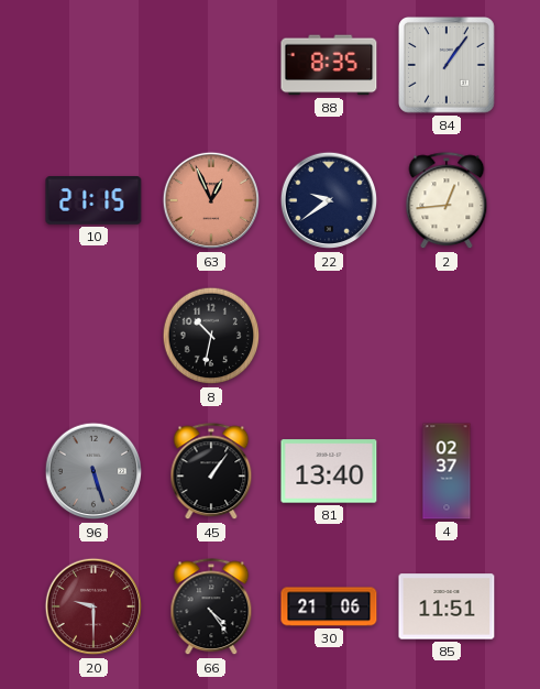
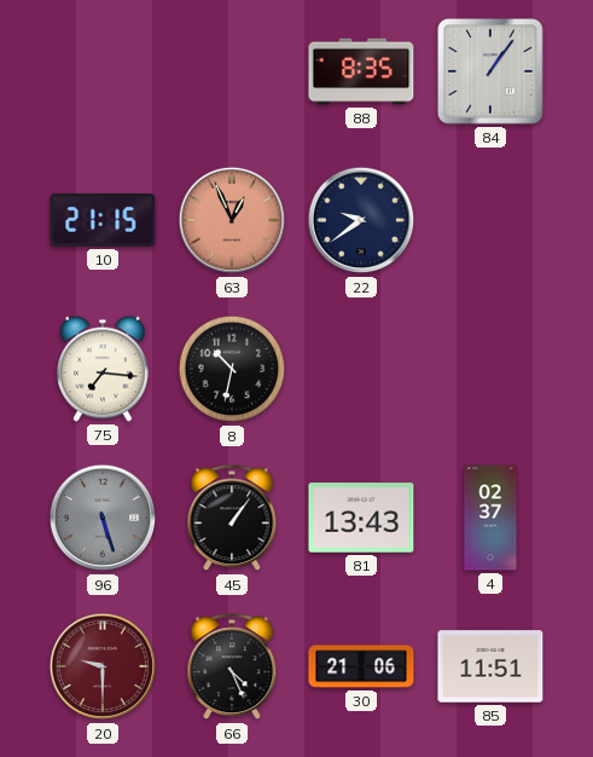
2: 12:44 -> none
75: none -> 7:16
81: 13:40 -> 13:43
66: 4:24 -> 4:26
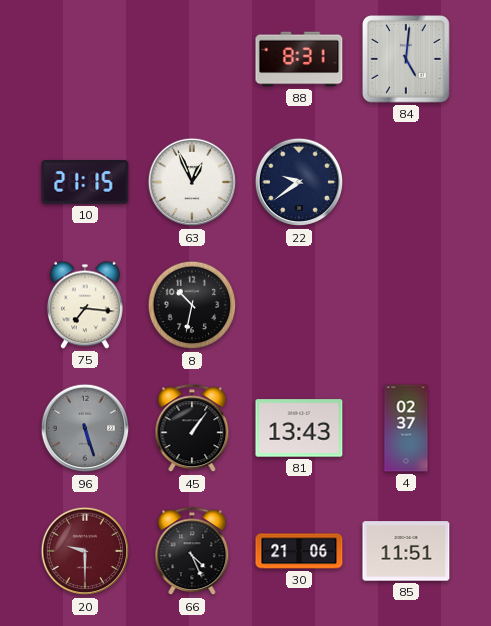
88: 8:35 -> 8:31
84: 1:06 -> 5:01
63 dial: salmon -> white
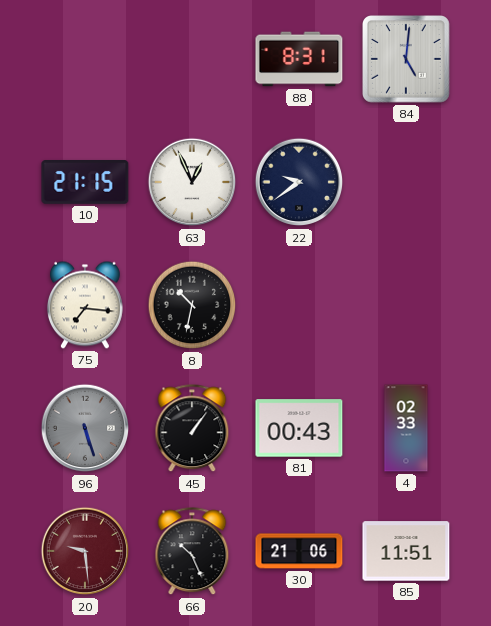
81: 13:43 -> 00:43
4: 02:37 -> 02:33
20: 9:30 -> 9:29
66: 4:26 -> 10:26
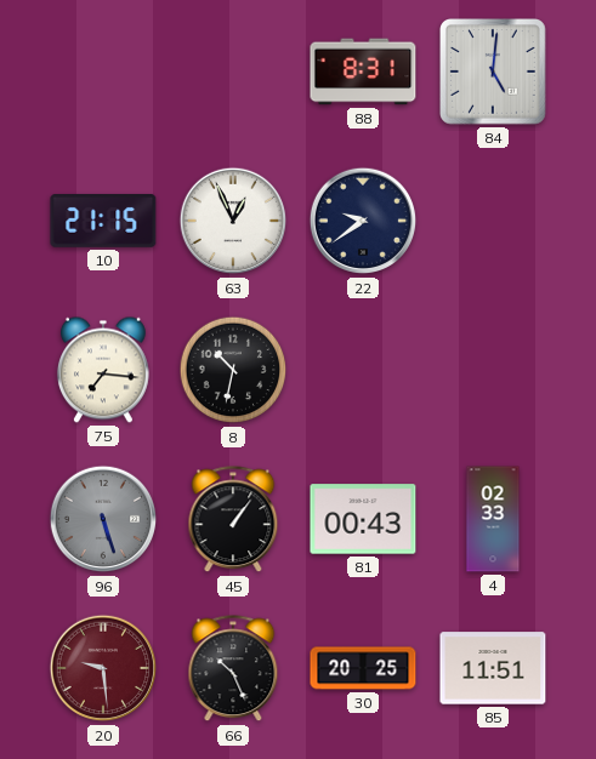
30: 21:06 -> 20:25
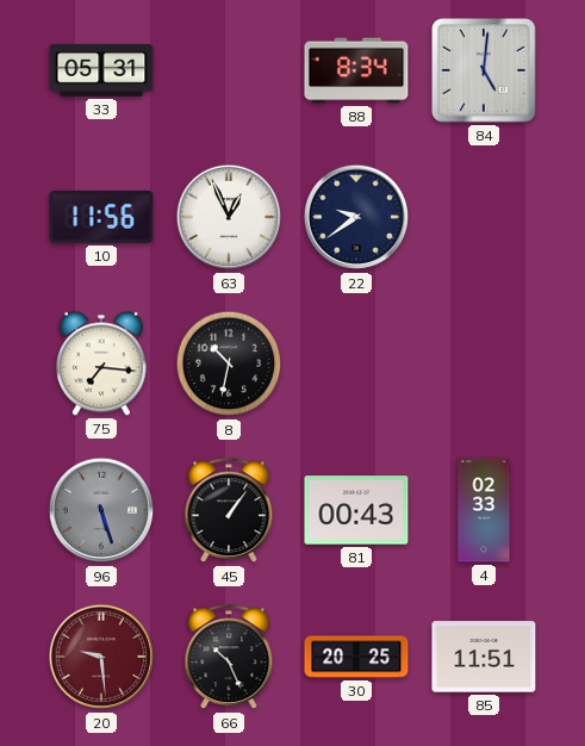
33: none -> 05:31
88: 8:31 -> 8:34
10: 21:15 -> 11:56
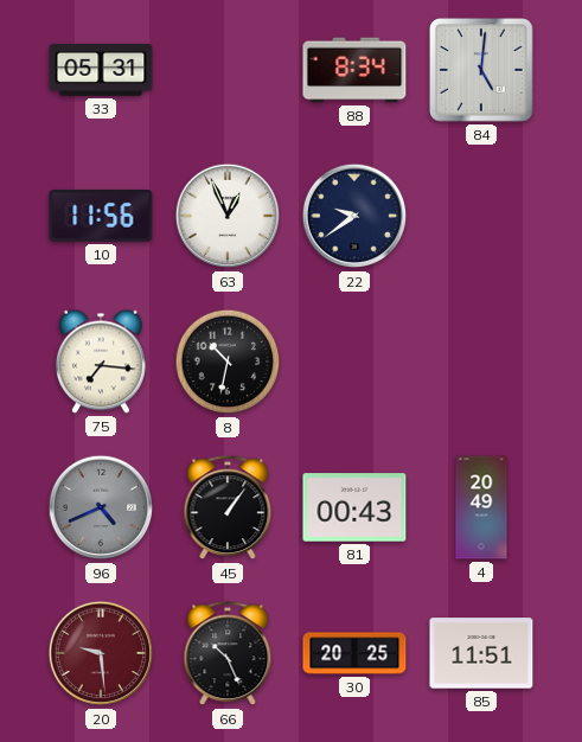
96: 5:27 -> 4:41
4: 02:33 -> 20:49
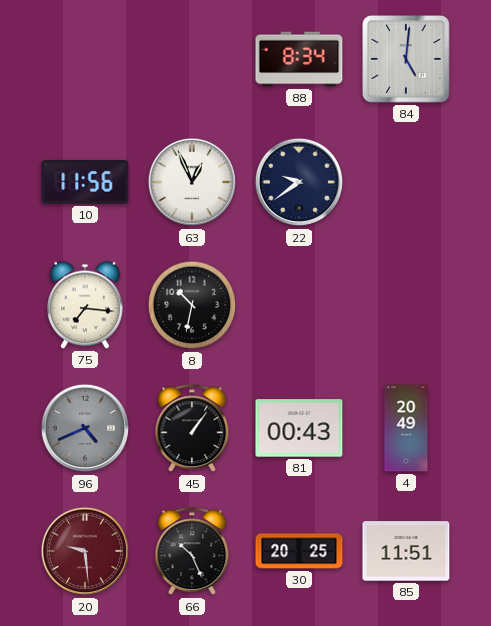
33: 05:31 -> none
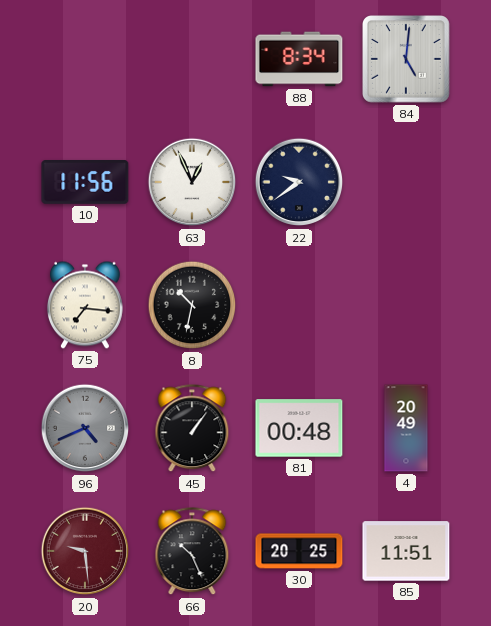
81: 00:43 -> 00:48
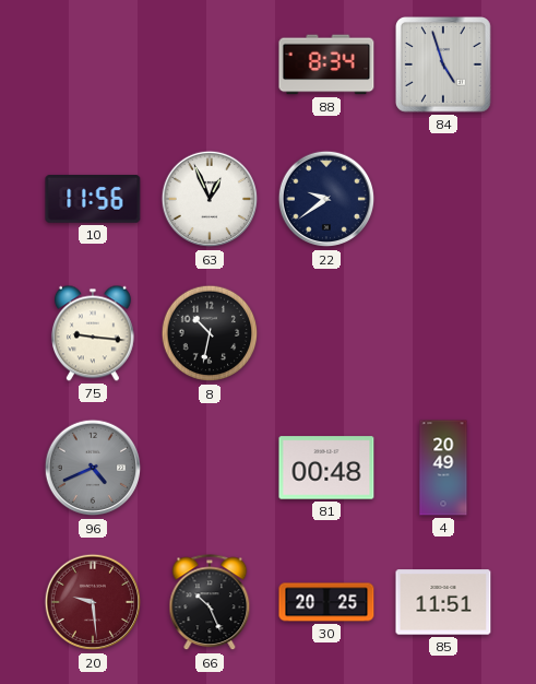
84: 5:01 -> 4:57
75: 7:16 -> 9:16
45: 1:06 -> none
